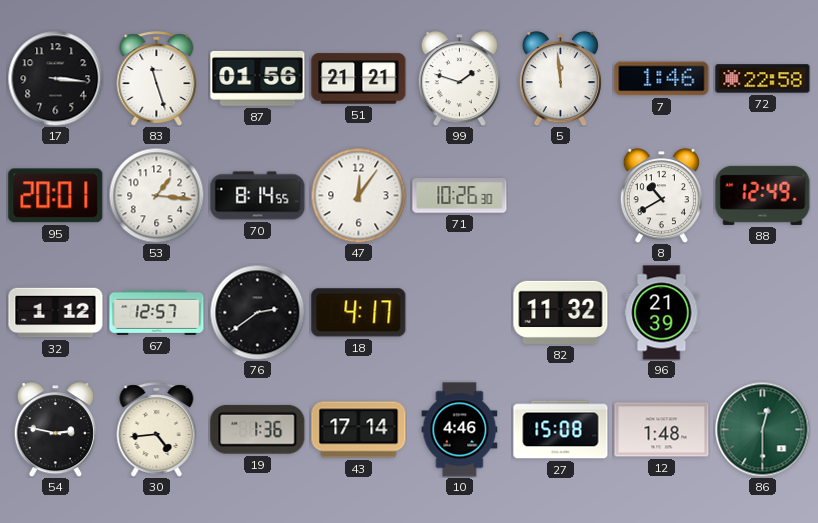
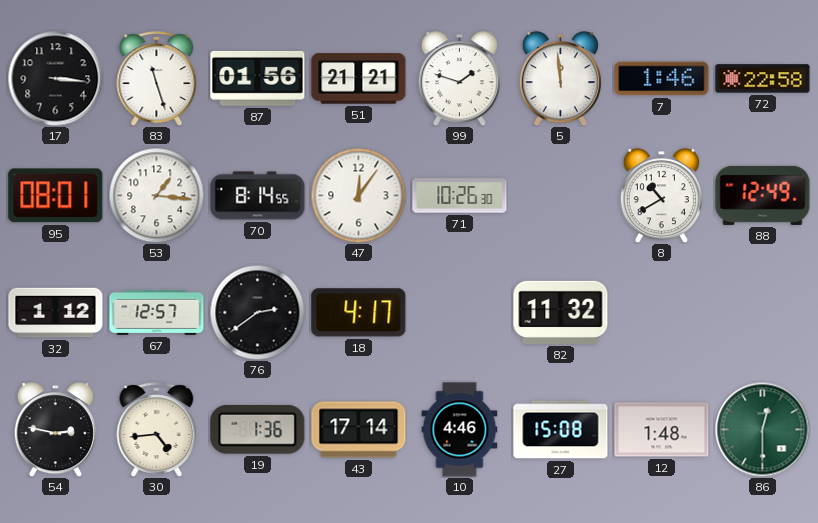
95: 20:01 -> 08:01
96: 21:39 -> none
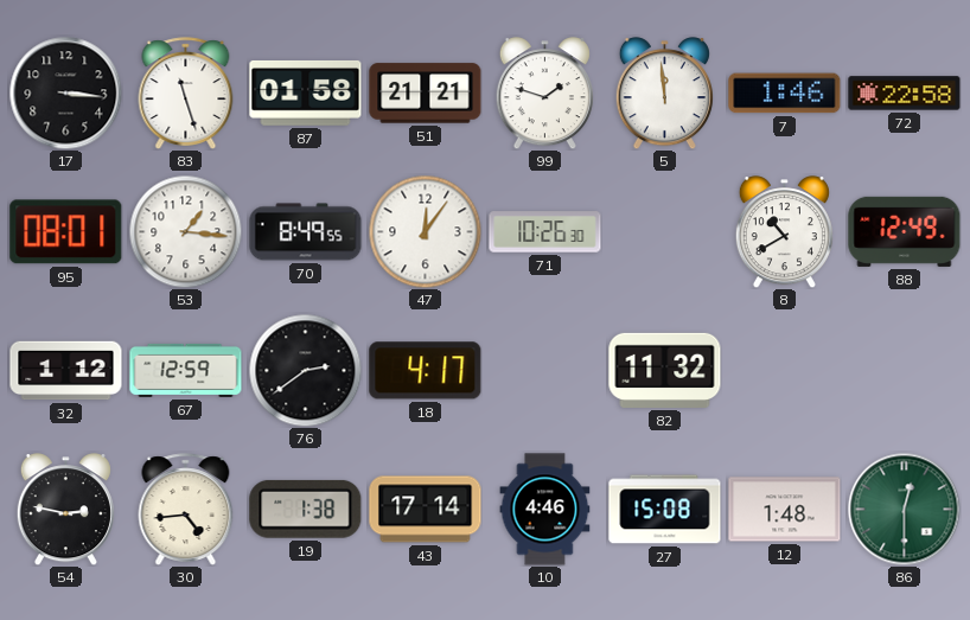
87: 01:56 -> 01:58
70: 8:14 -> 8:49
67: 12:57 -> 12:59
19: 1:36 -> 1:38
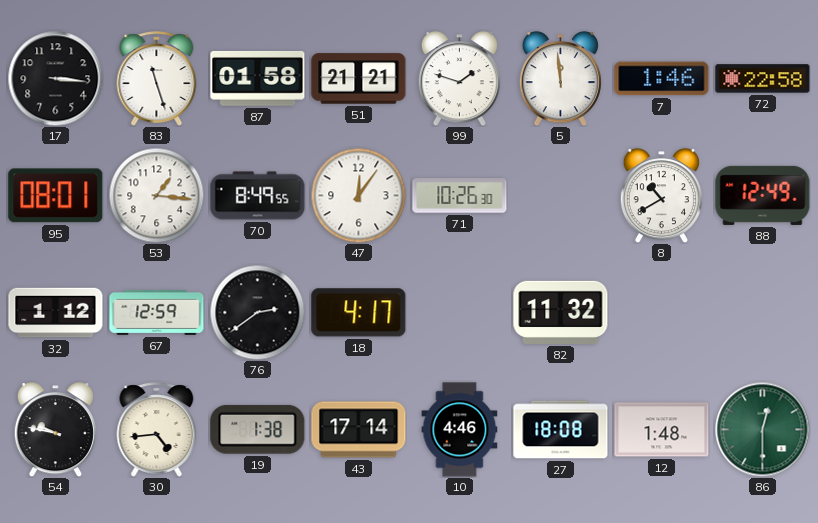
54: 2:47 -> 9:47
27: 15:08 -> 18:08
